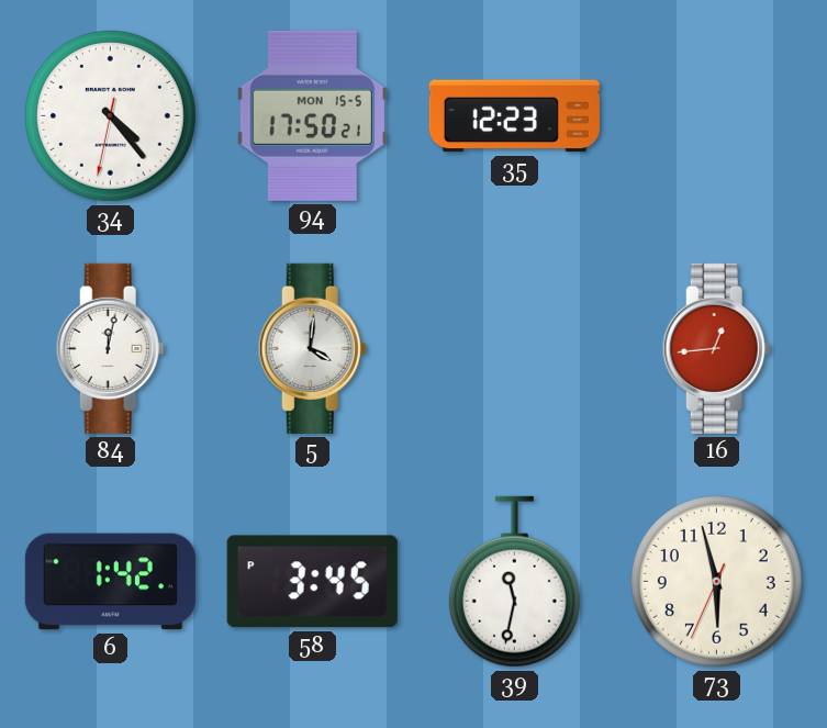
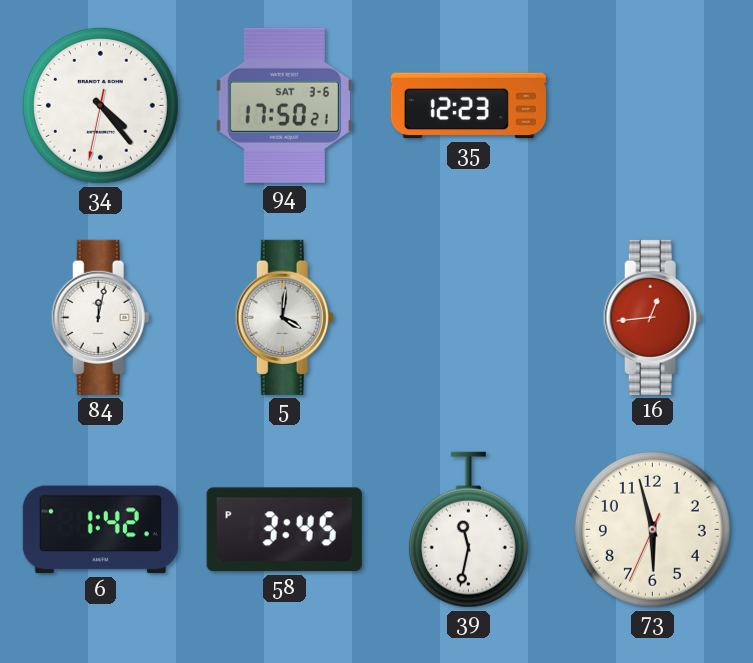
94 date: MON 15-5 -> SAT 3-6
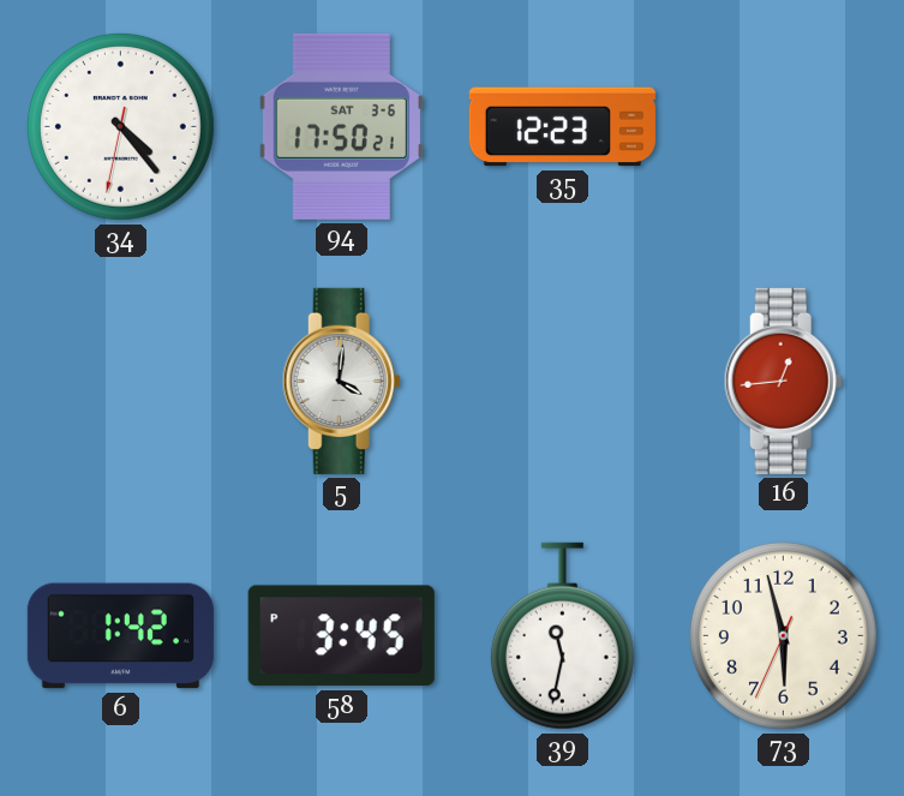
84: 12:02 -> none
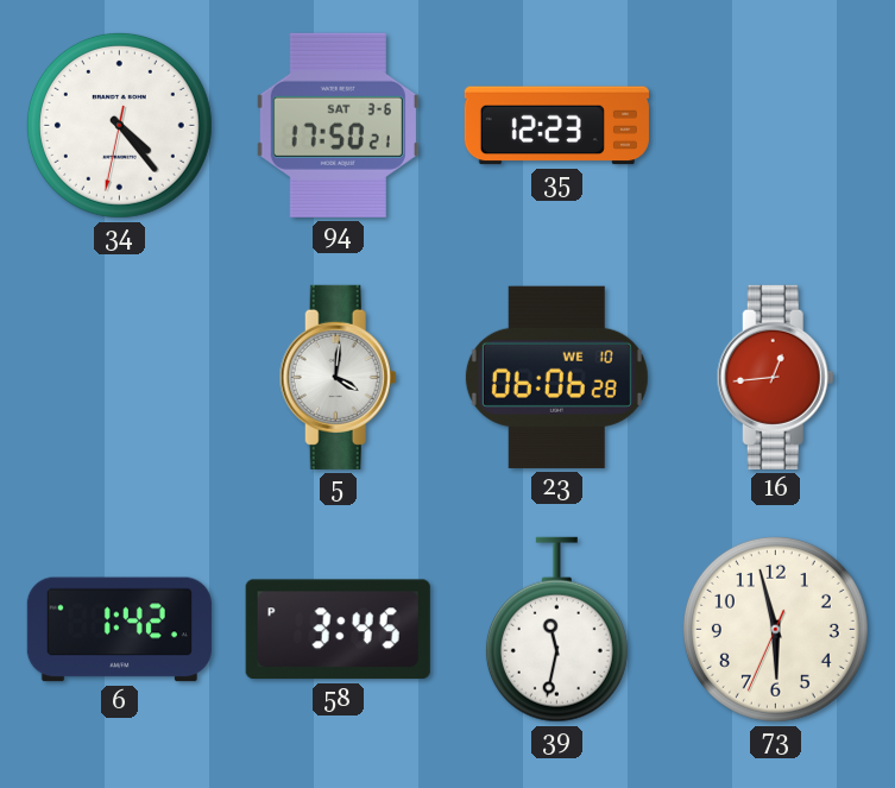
23: none -> 06:06
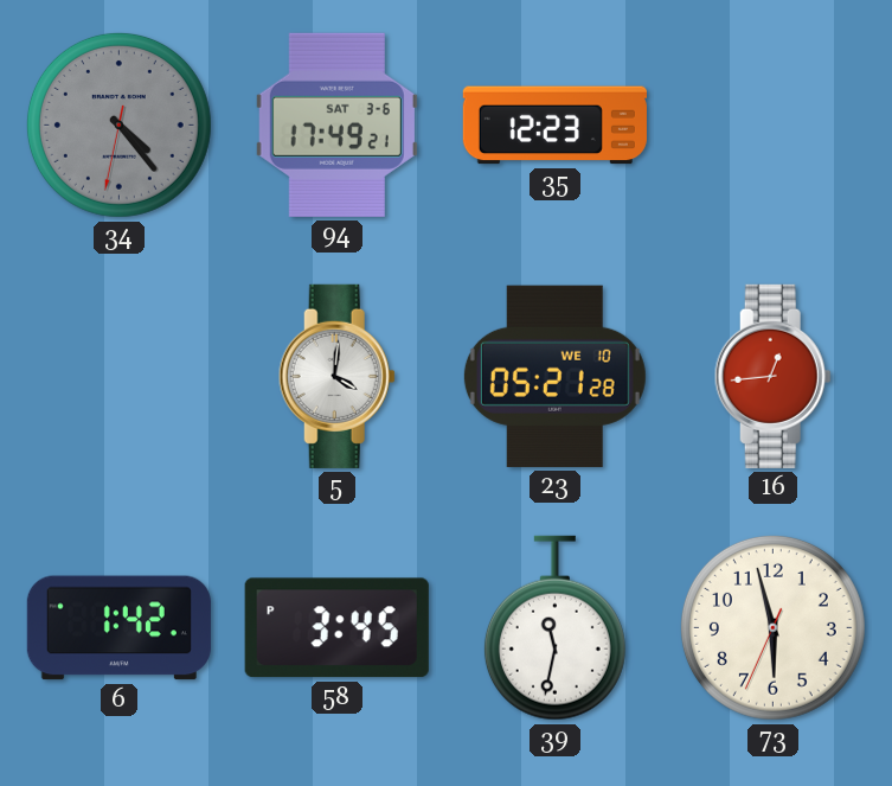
34 dial: white -> grey
94: 17:50 -> 17:49
23: 06:06 -> 05:21
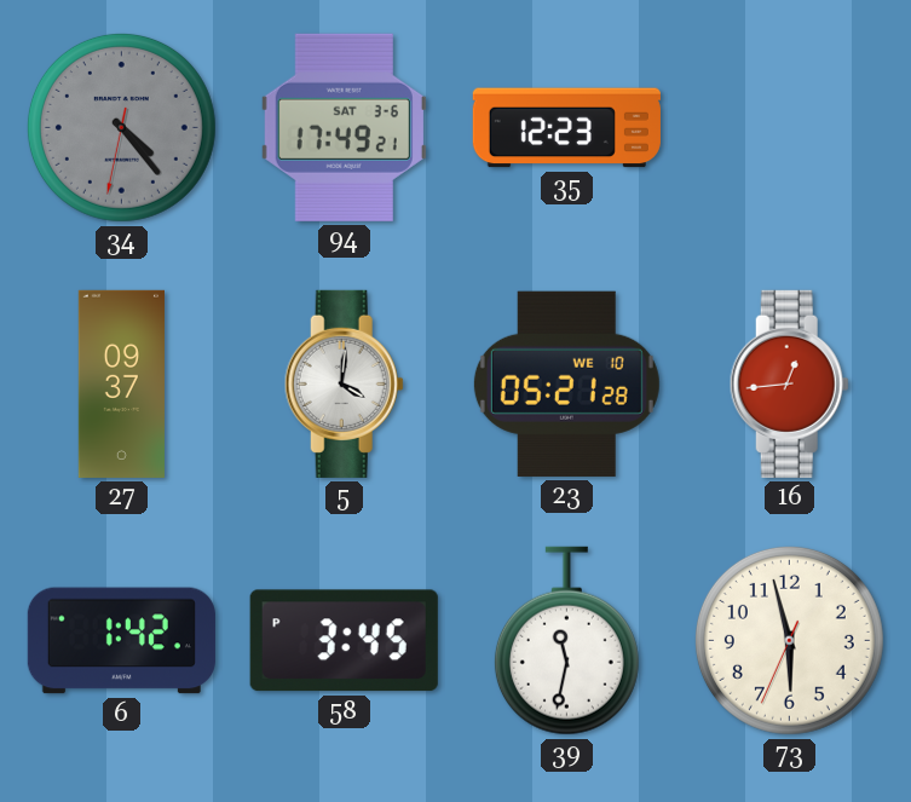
27: none -> 09:37
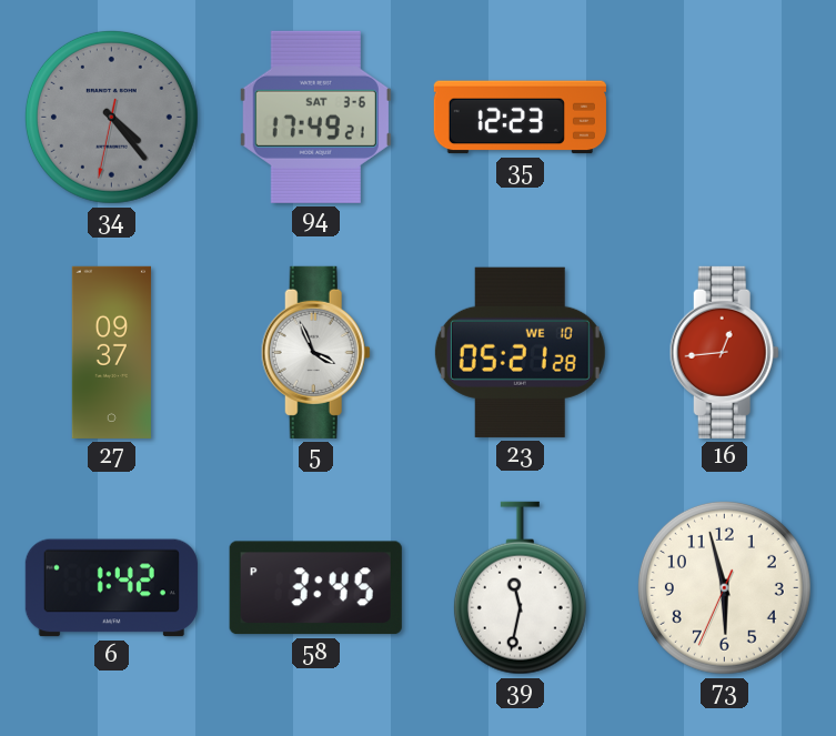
5: 4:01 -> 3:56
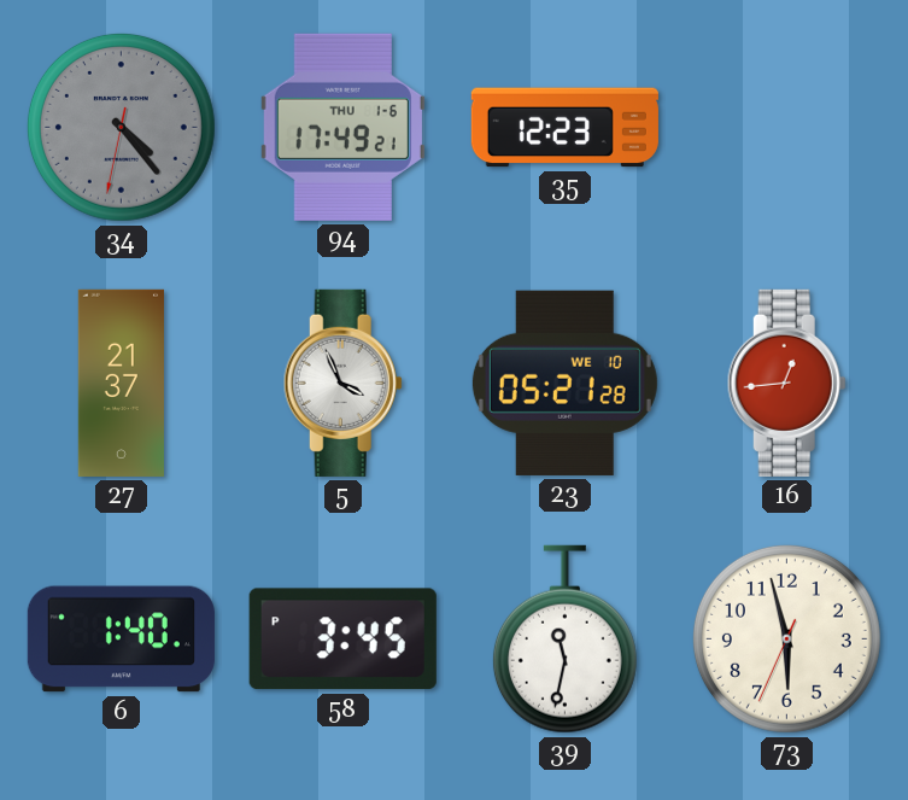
94 date: SAT 3-6 -> THU 1-6
27: 09:37 -> 21:37
6: 1:42 -> 1:40
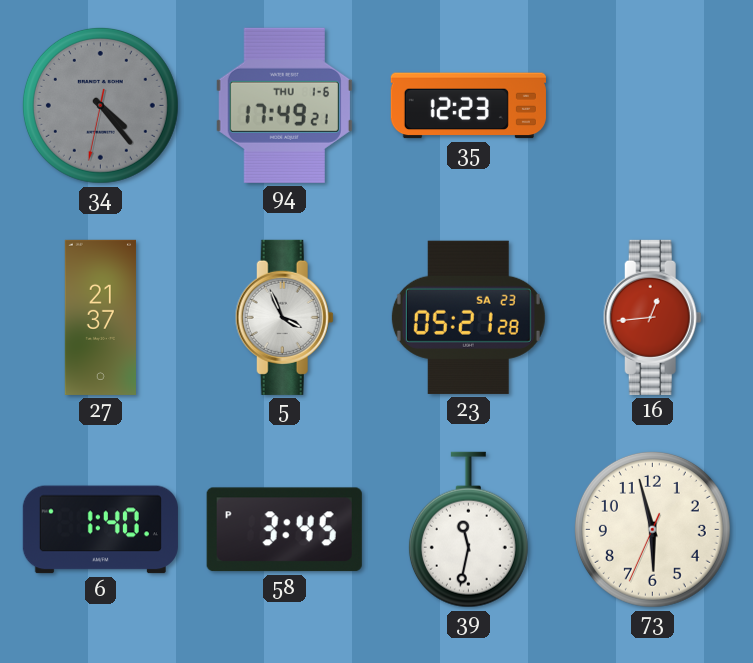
23 date: WE 10 -> SA 23
